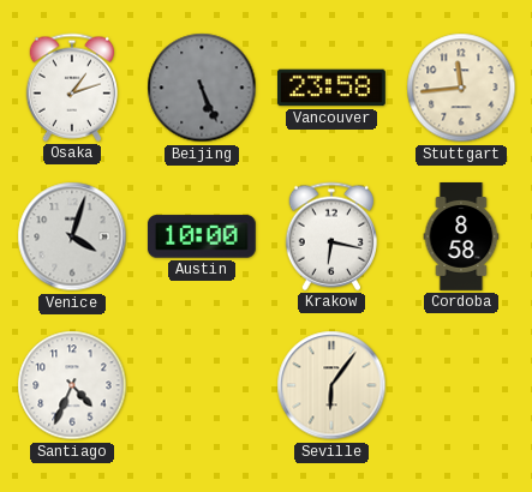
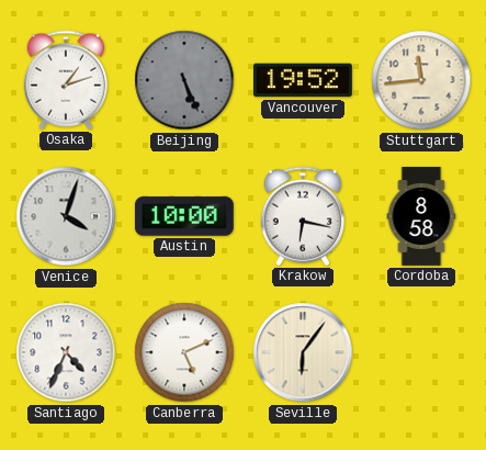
Vancouver: 23:58 -> 19:52
Canberra: none -> 5:11
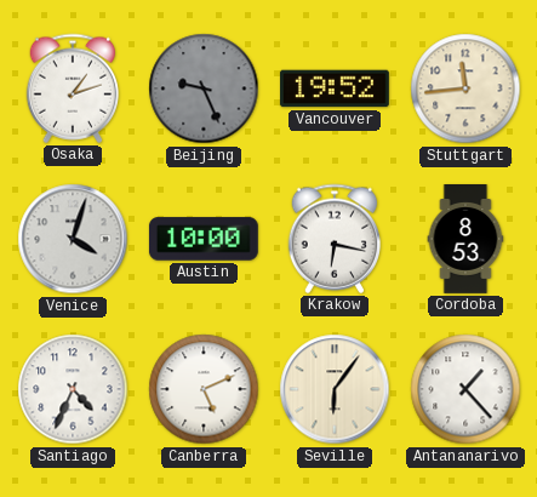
Beijing: 5:26 -> 9:26
Cordoba: 8:58 -> 8:53
Antananarivo: none -> 1:23
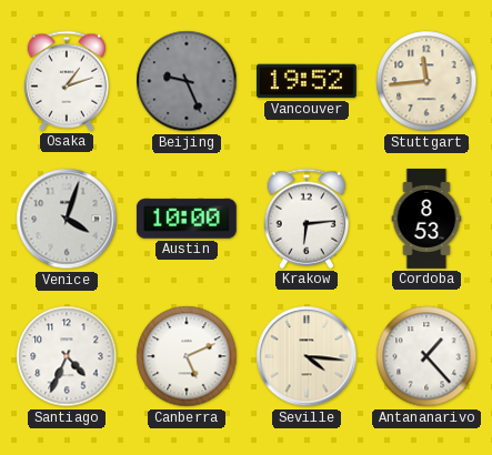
Krakow: 6:17 -> 6:14
Seville: 6:06 -> 4:16
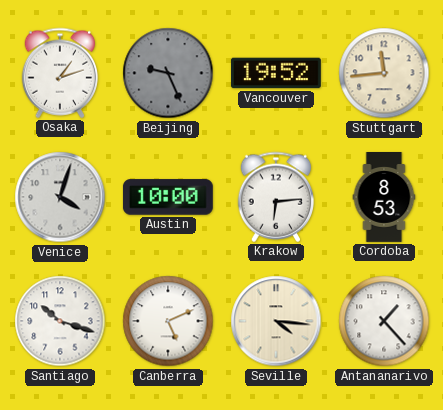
Santiago: 4:34 -> 10:18
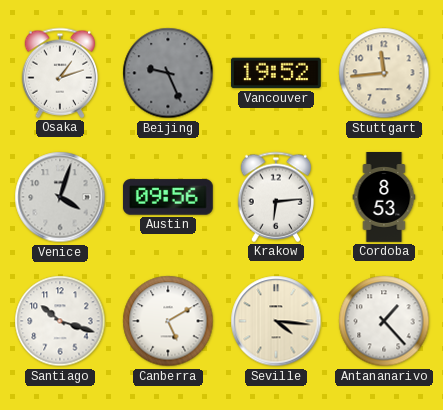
Austin: 10:00 -> 09:56
Canberra: 5:11 -> 5:10
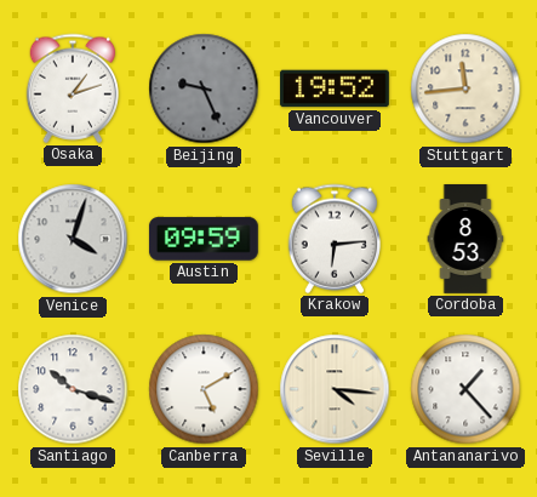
Austin: 09:56 -> 09:59
